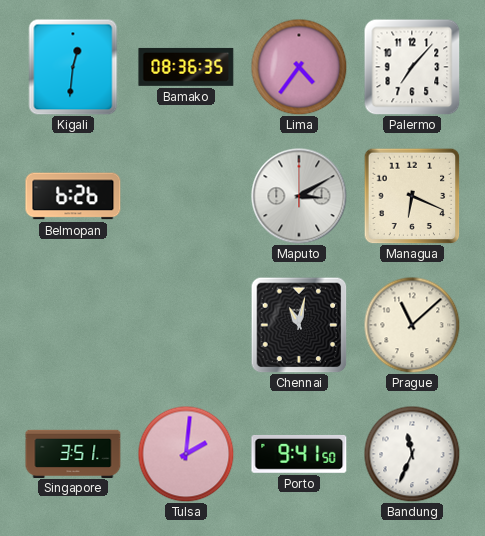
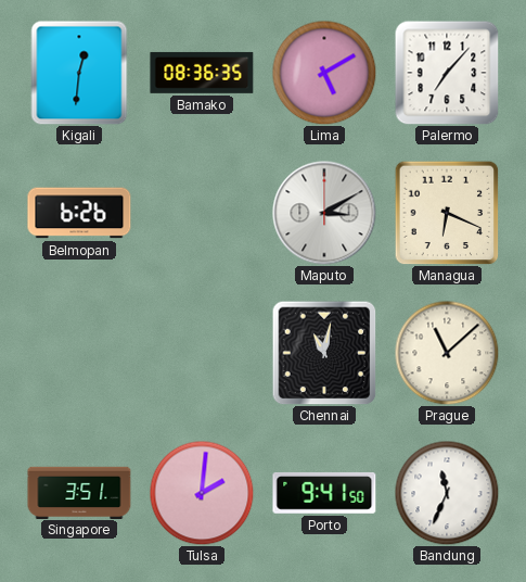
Lima: 4:36 -> 5:10
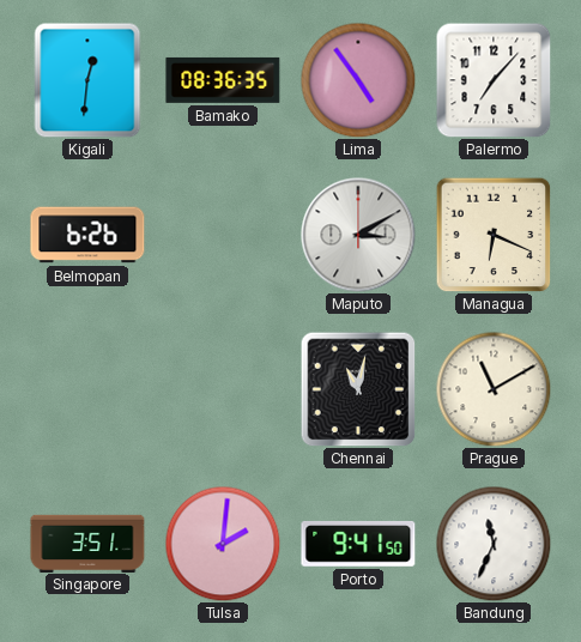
Lima: 5:10 -> 4:54
Prague: 11:08 -> 11:10
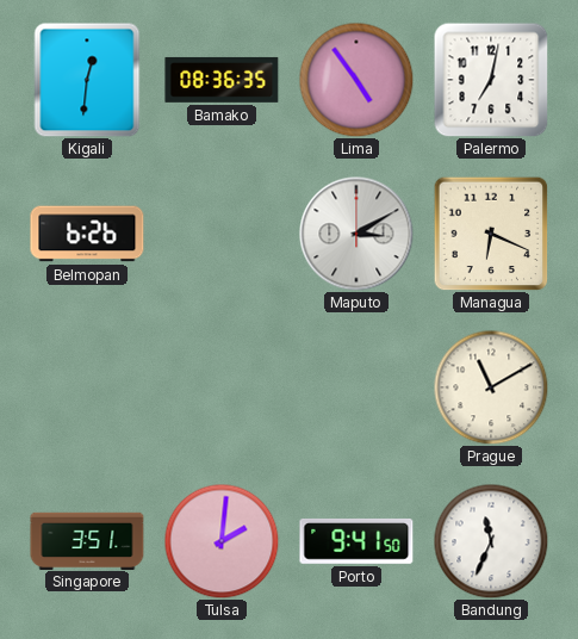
Palermo: 7:07 -> 7:02
Chennai: 11:02 -> none
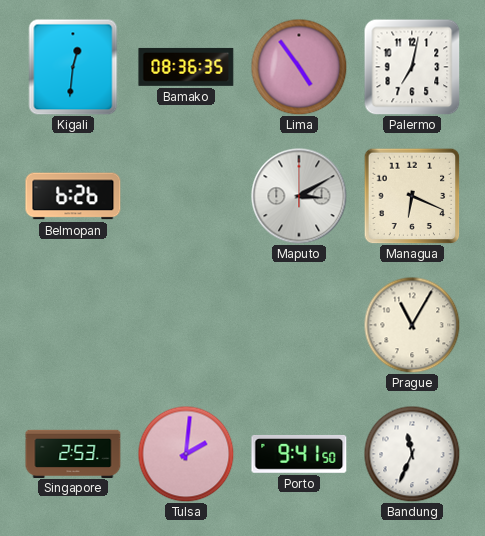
Prague: 11:10 -> 11:05
Singapore: 3:51 -> 2:53
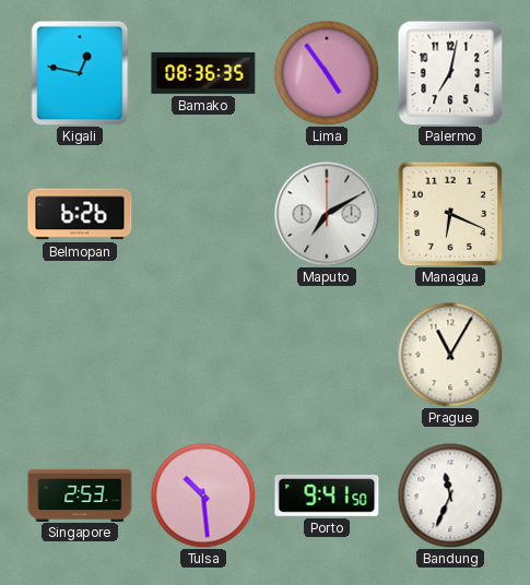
Kigali: 12:31 -> 12:47
Maputo: 3:10 -> 7:10
Tulsa: 2:01 -> 10:29
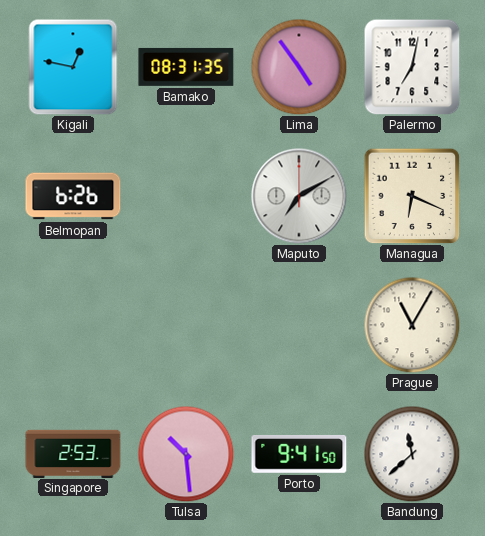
Bamako: 08:36 -> 08:31
Bandung: 11:34 -> 11:38
